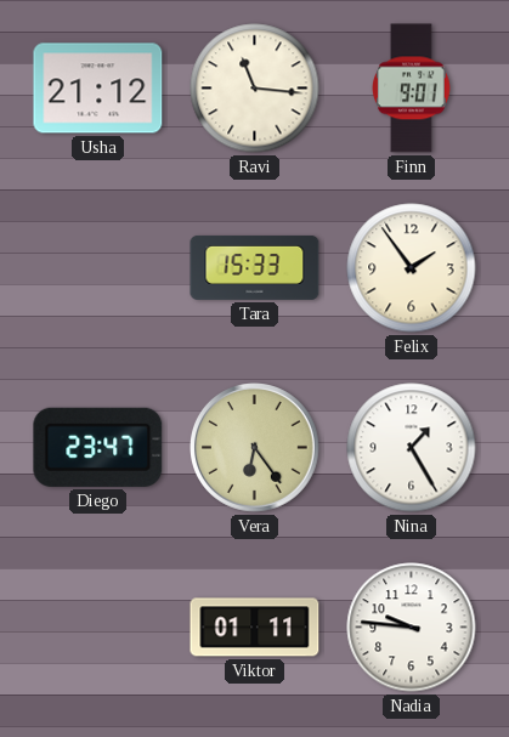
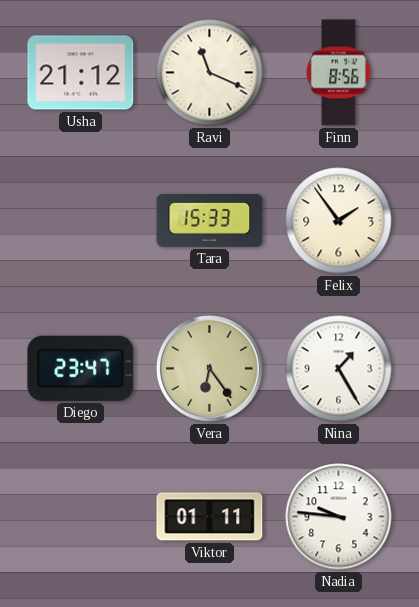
Ravi: 11:16 -> 11:19
Finn: 9:01 -> 8:56
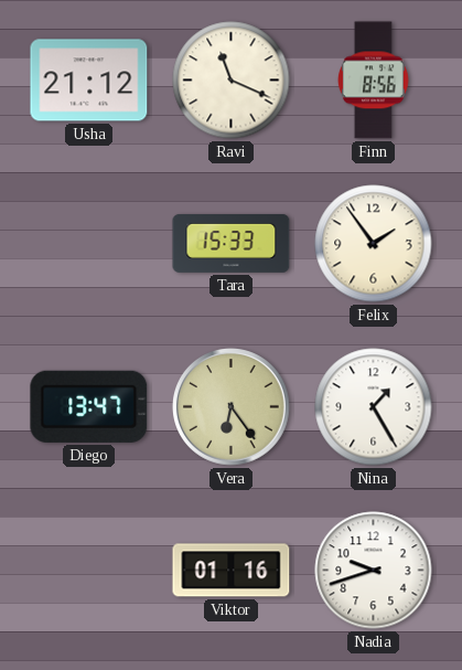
Diego: 23:47 -> 13:47
Viktor: 01:11 -> 01:16
Nadia: 9:46 -> 9:42
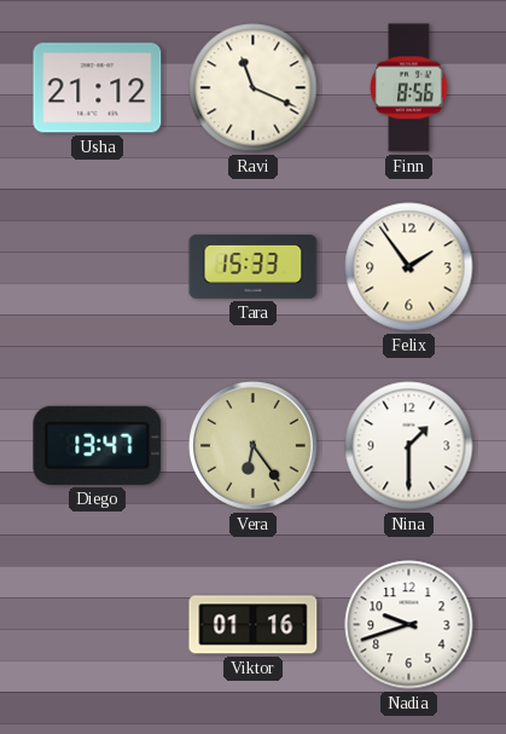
Nina: 1:25 -> 1:30
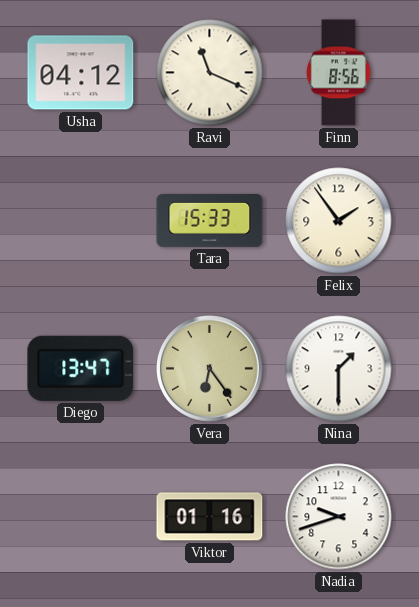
Usha: 21:12 -> 04:12
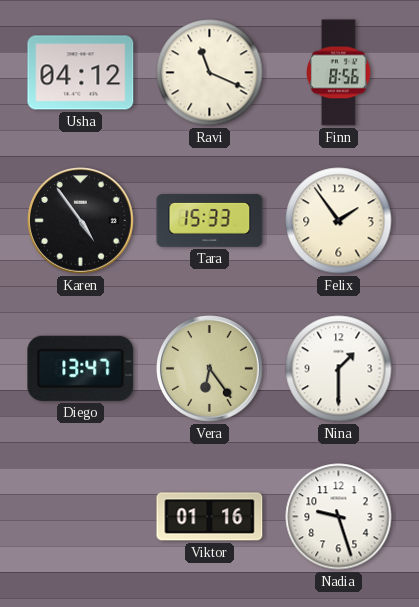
Karen: none -> 4:54
Nadia: 9:42 -> 9:27
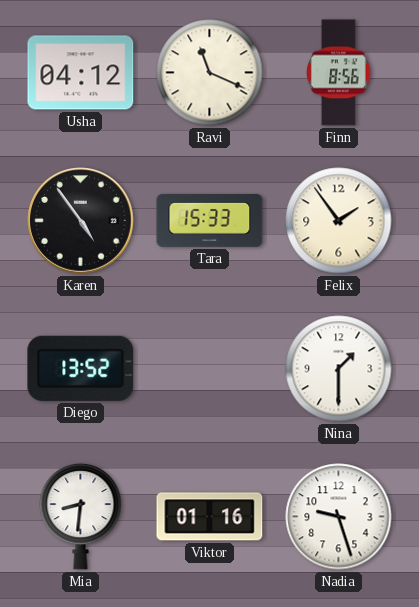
Diego: 13:47 -> 13:52
Vera: 6:24 -> none
Mia: none -> 8:31
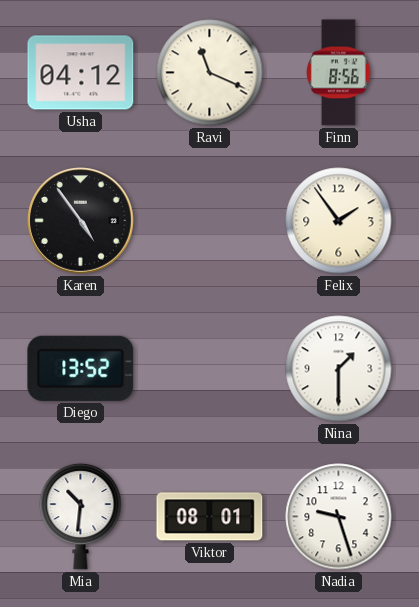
Tara: 15:33 -> none
Mia: 8:31 -> 10:31
Viktor: 01:16 -> 08:01
